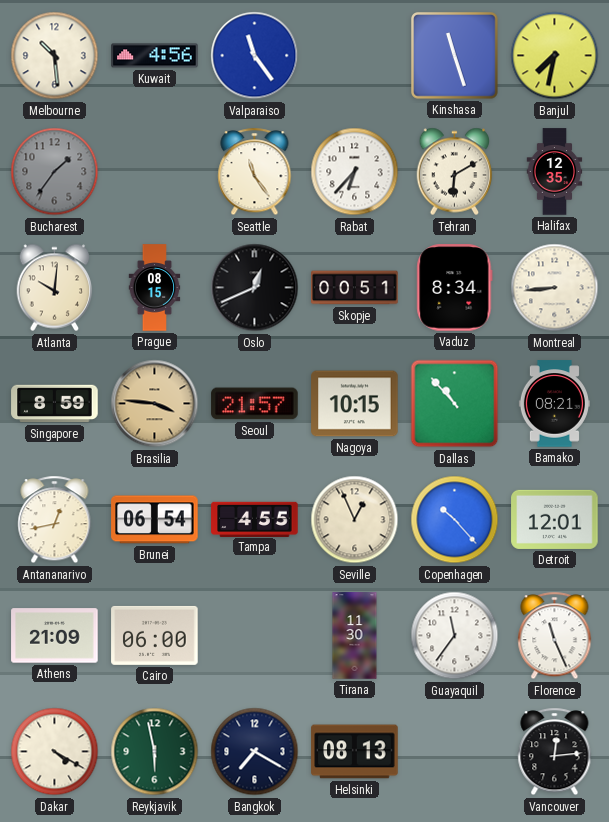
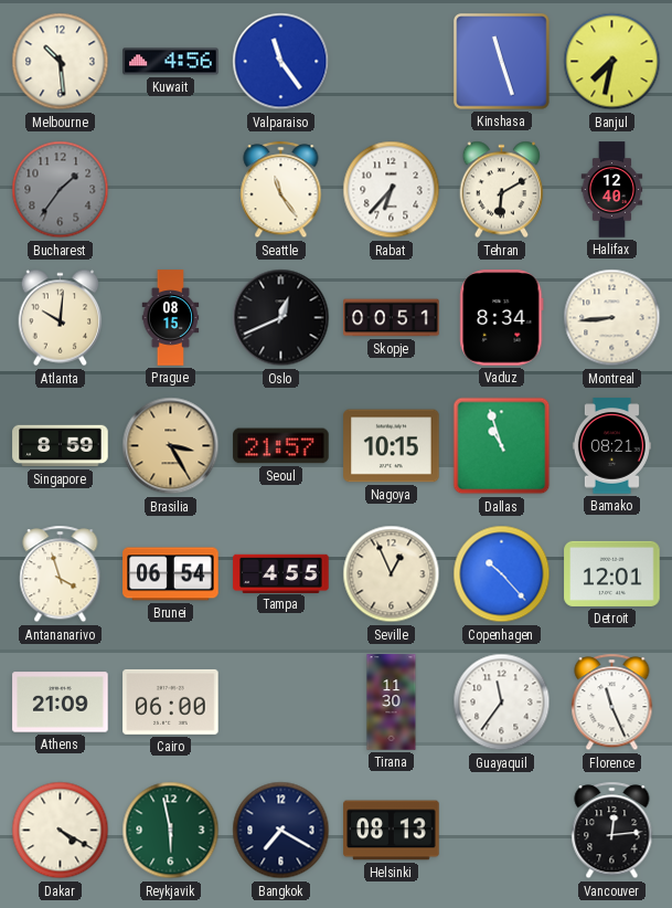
Halifax: 12:35 -> 12:40
Brasilia: 3:46 -> 3:25
Dallas: 10:53 -> 10:57
Antananarivo: 12:43 -> 3:57
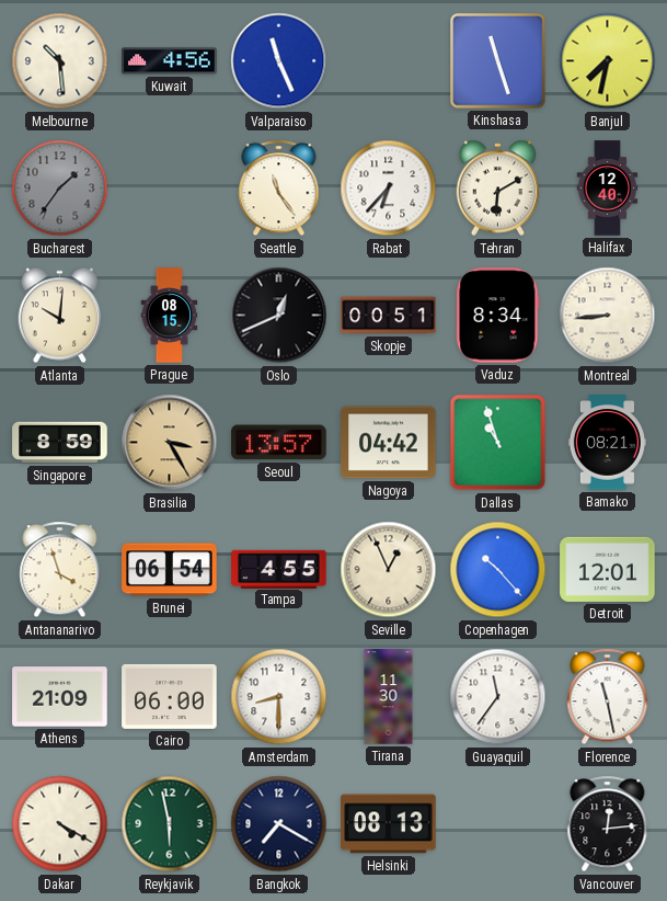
Valparaiso: 11:24 -> 11:26
Seoul: 21:57 -> 13:57
Nagoya: 10:15 -> 04:42
Amsterdam: none -> 8:30
Florence: 11:26 -> 11:28
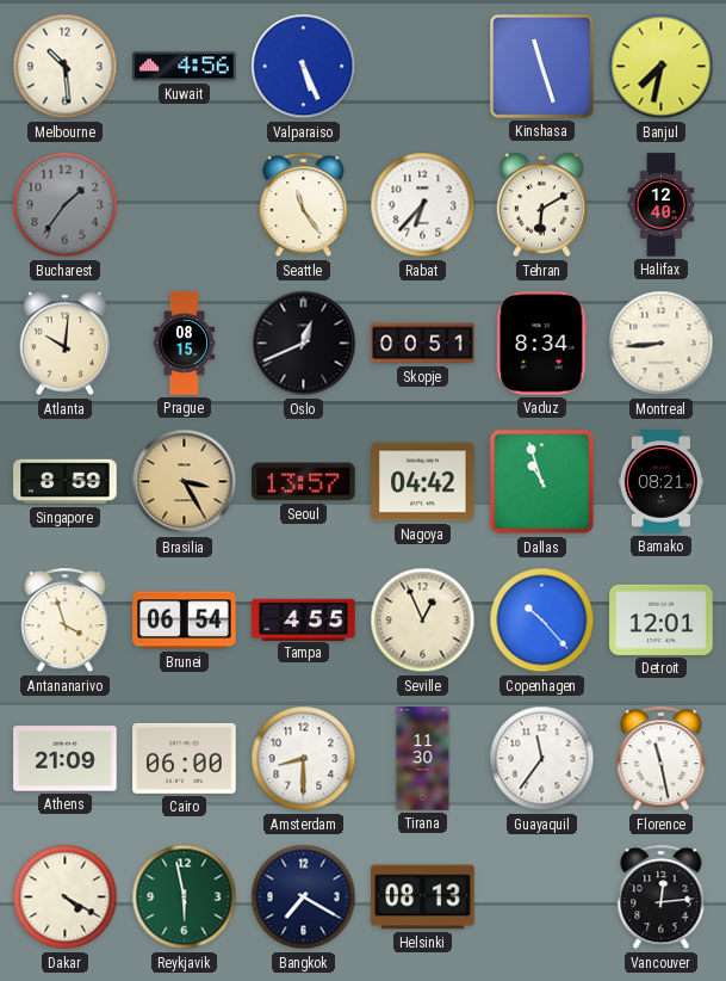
Valparaiso: 11:26 -> 5:26
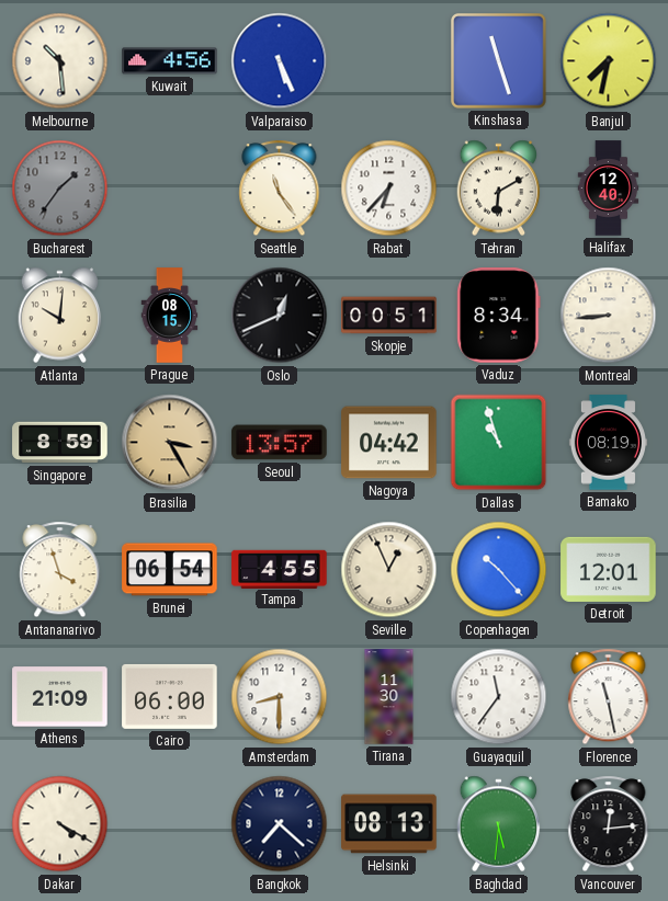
Bamako: 08:21 -> 08:19
Reykjavik: 5:58 -> none
Bangkok: 7:20 -> 7:22
Baghdad: none -> 5:31
